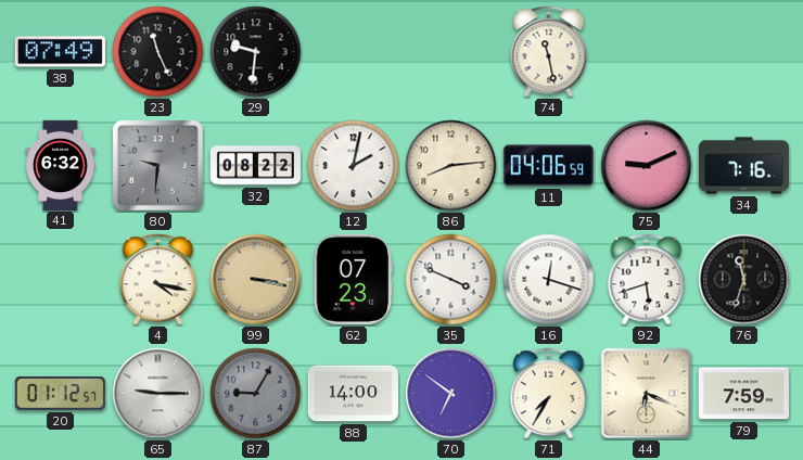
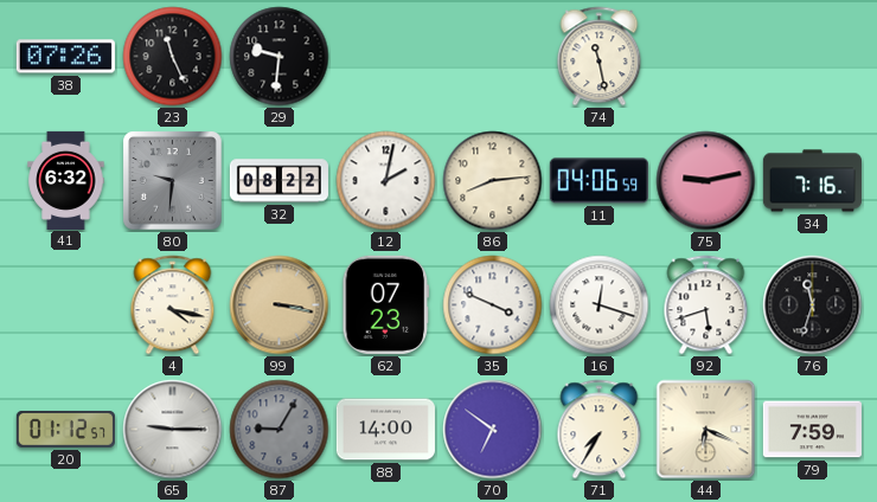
38: 07:49 -> 07:26
75: 9:11 -> 9:13
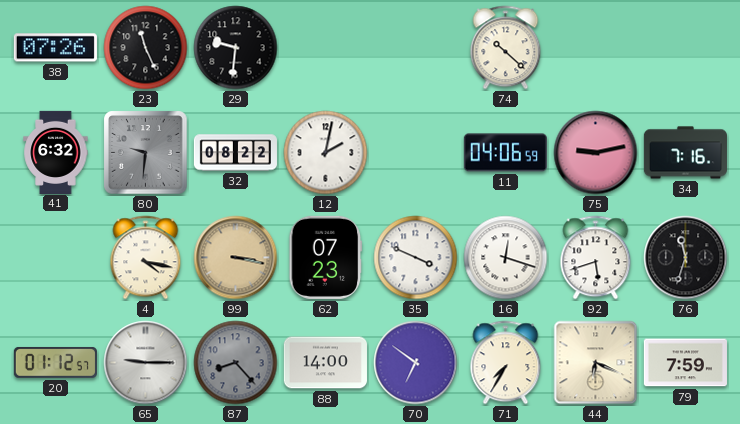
74: 11:28 -> 10:22
86: 8:14 -> none
87: 9:05 -> 8:23
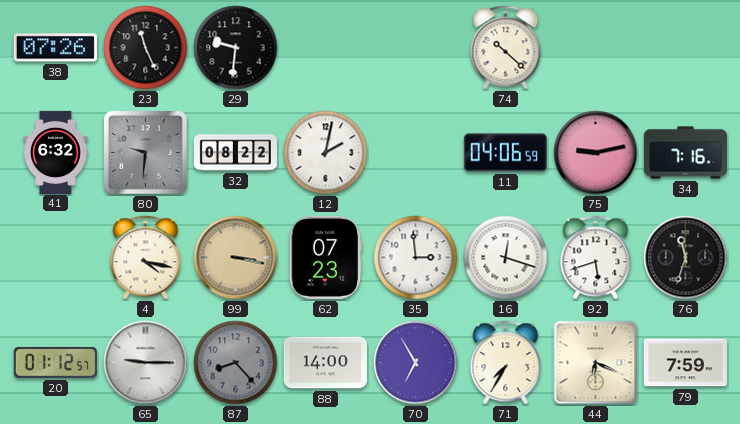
35: 3:49 -> 2:59
70: 6:51 -> 6:55
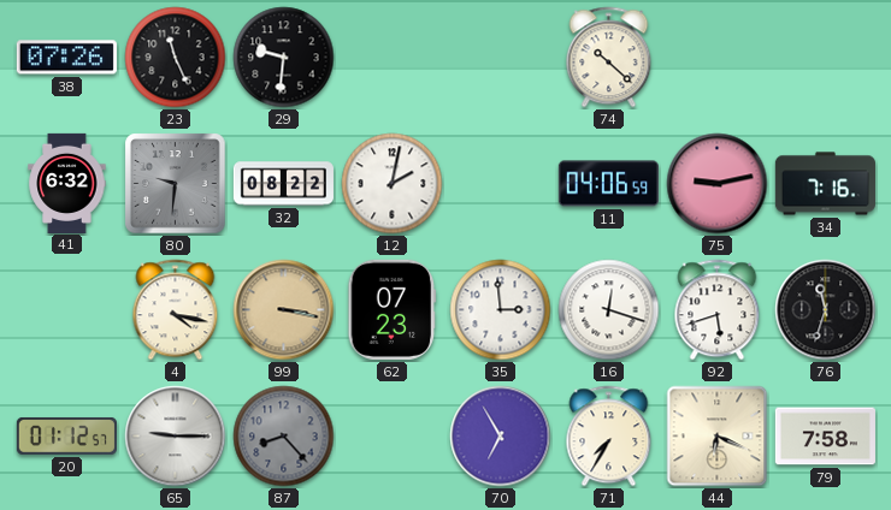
88: 14:00 -> none
79: 7:59 -> 7:58
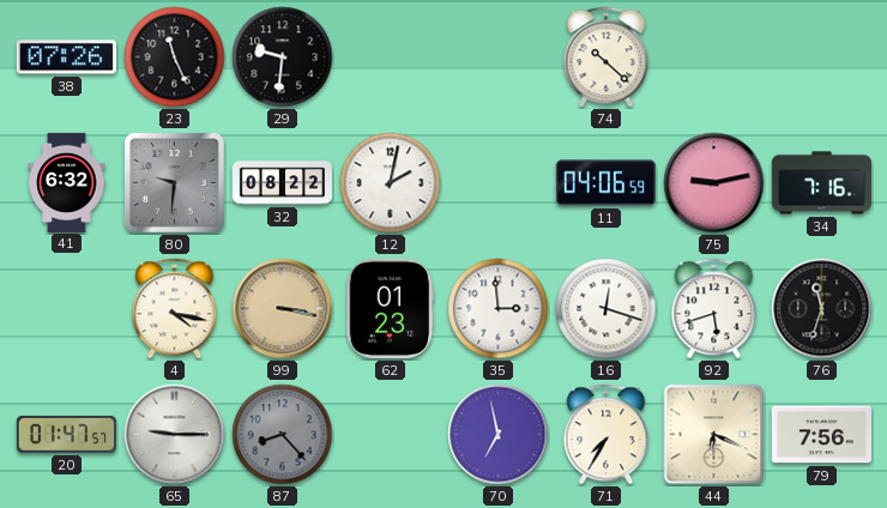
62: 07:23 -> 01:23
20: 01:12 -> 01:47
70: 6:55 -> 6:58
79: 7:58 -> 7:56
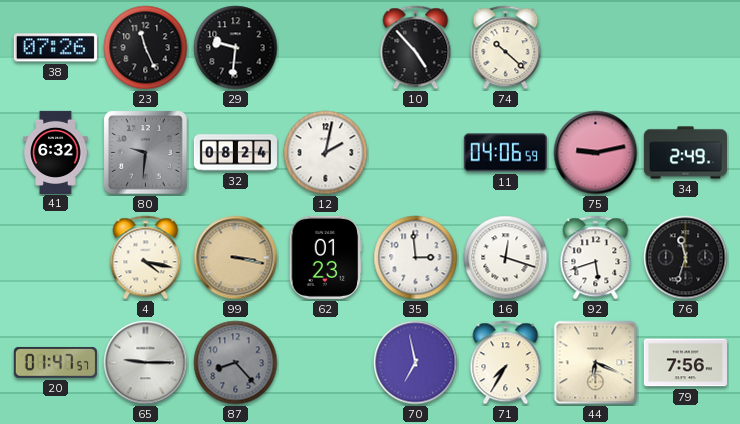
10: none -> 4:53
32: 08:22 -> 08:24
34: 7:16 -> 2:49
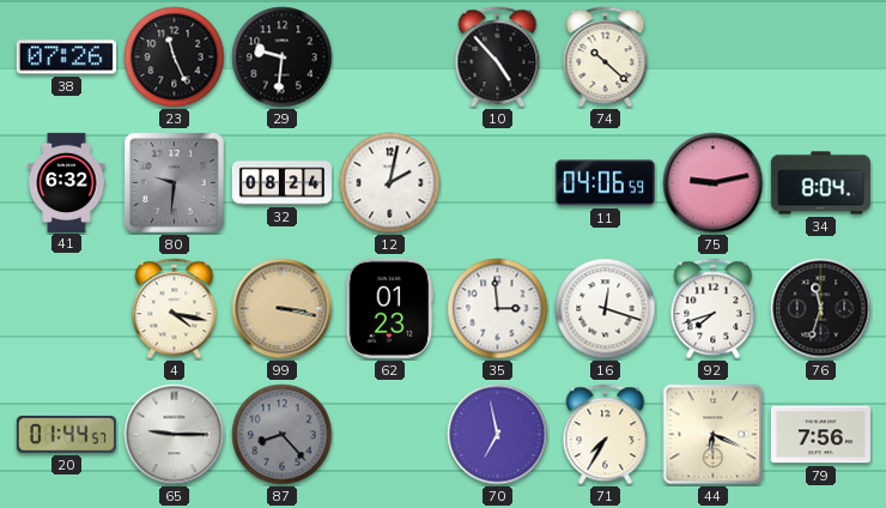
34: 2:49 -> 8:04
92: 5:42 -> 7:42
20: 01:47 -> 01:44
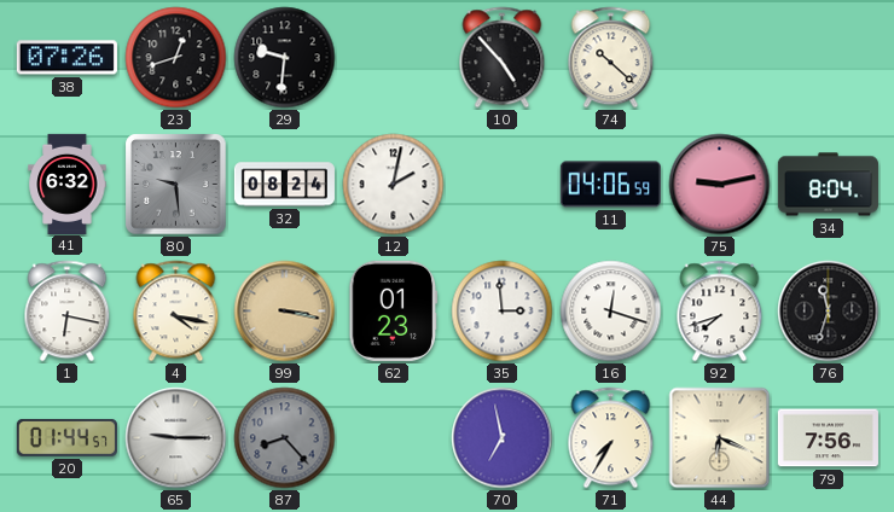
23: 11:26 -> 12:42
80: 9:31 -> 9:29
1: none -> 6:17
